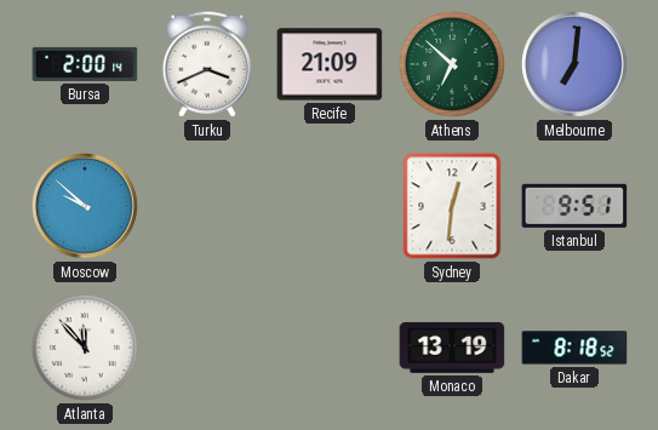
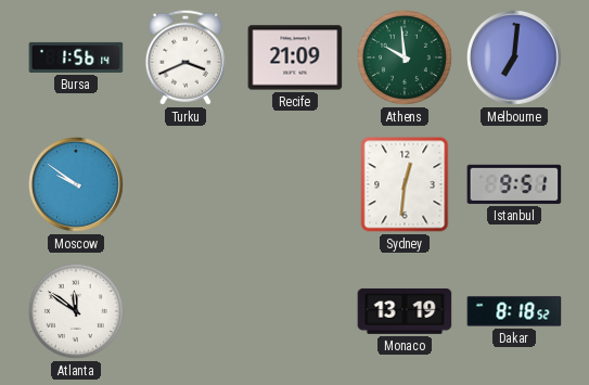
Bursa: 2:00 -> 1:56
Athens: 6:52 -> 9:59
Moscow: 9:52 -> 9:51
Atlanta: 11:53 -> 11:51
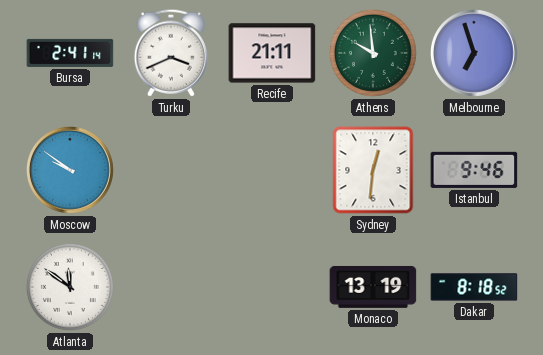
Bursa: 1:56 -> 2:41
Recife: 21:09 -> 21:11
Melbourne: 7:01 -> 6:57
Istanbul: 9:51 -> 9:46
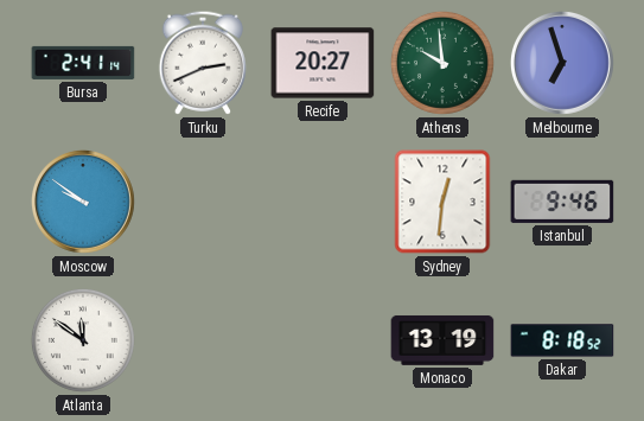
Turku: 3:41 -> 2:41
Recife: 21:11 -> 20:27
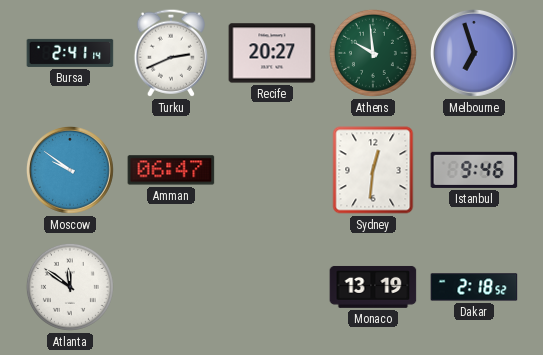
Amman: none -> 06:47
Dakar: 8:18 -> 2:18
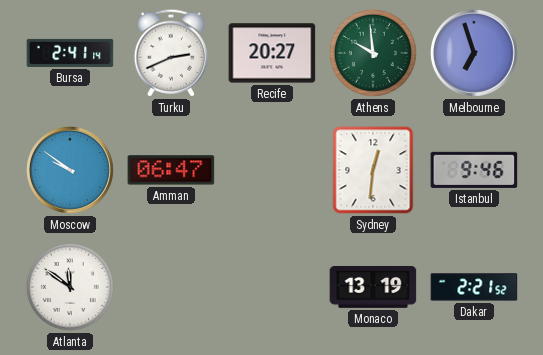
Dakar: 2:18 -> 2:21
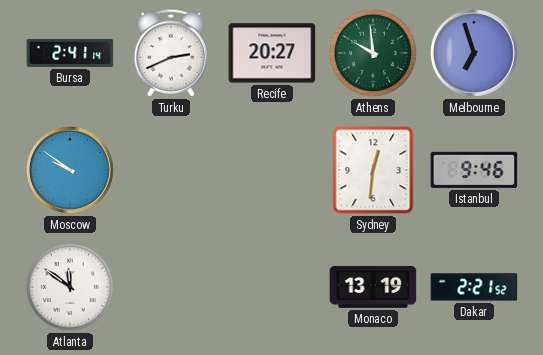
Amman: 06:47 -> none
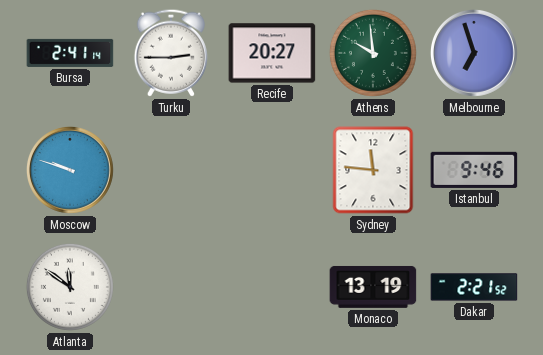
Turku: 2:41 -> 2:45
Moscow: 9:51 -> 9:48
Sydney: 12:31 -> 11:46
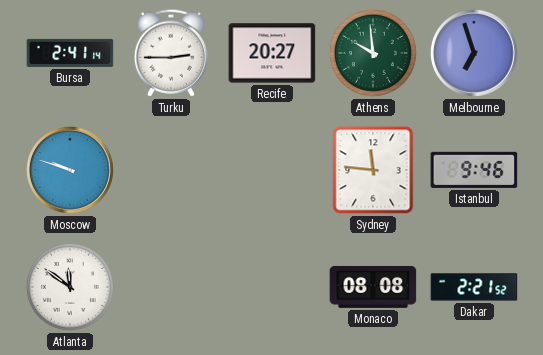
Monaco: 13:19 -> 08:08
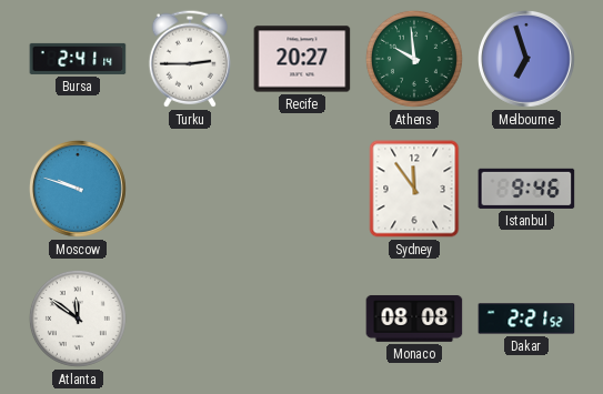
Sydney: 11:46 -> 11:54
